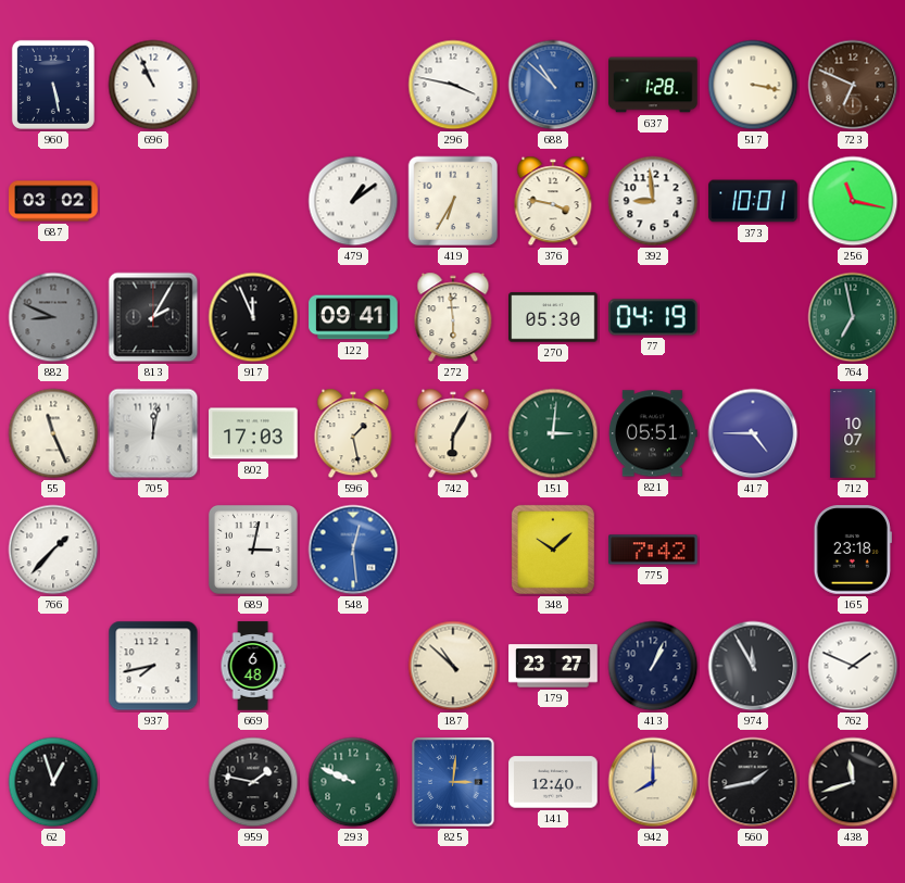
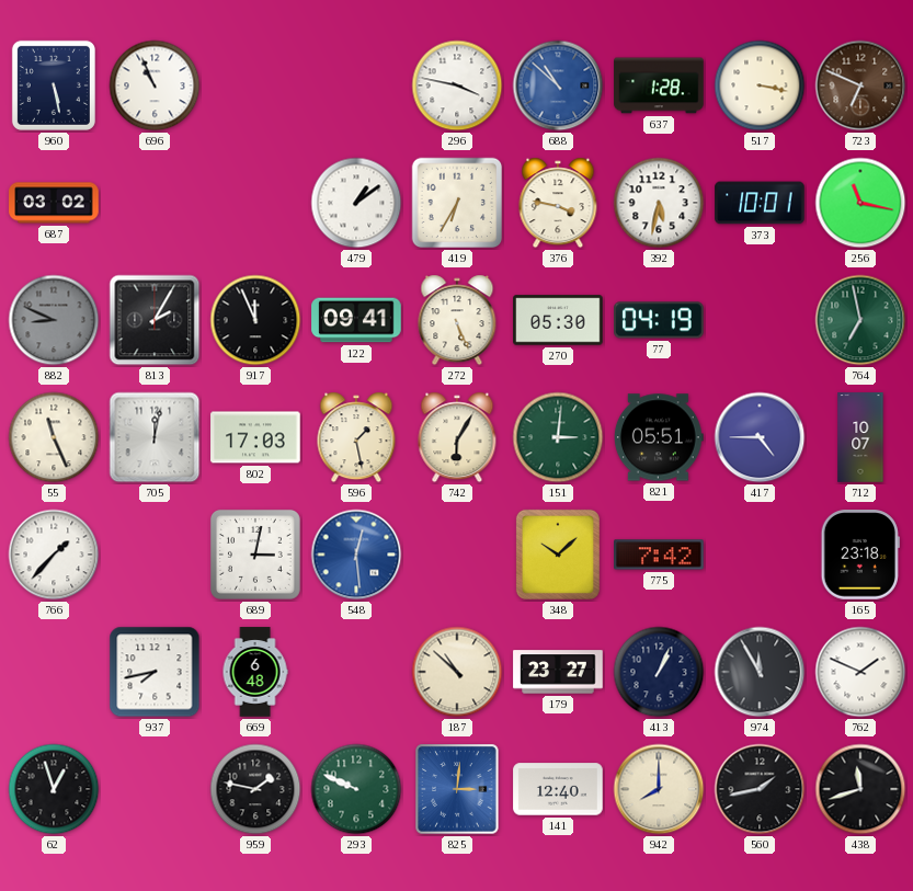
392: 8:59 -> 5:32
272: 5:59 -> 5:26
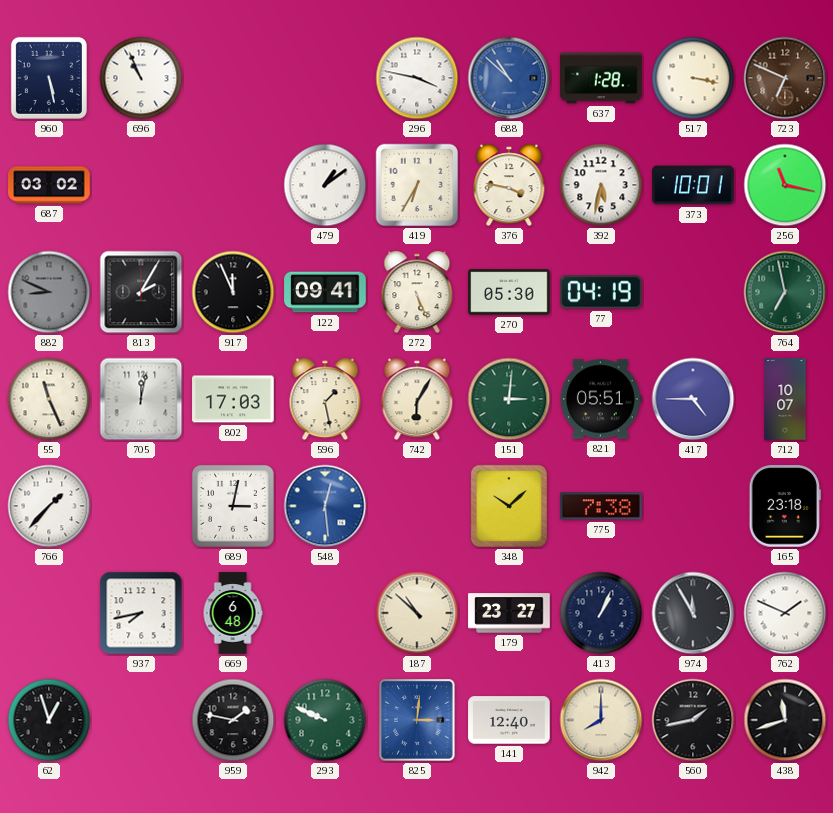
775: 7:42 -> 7:38
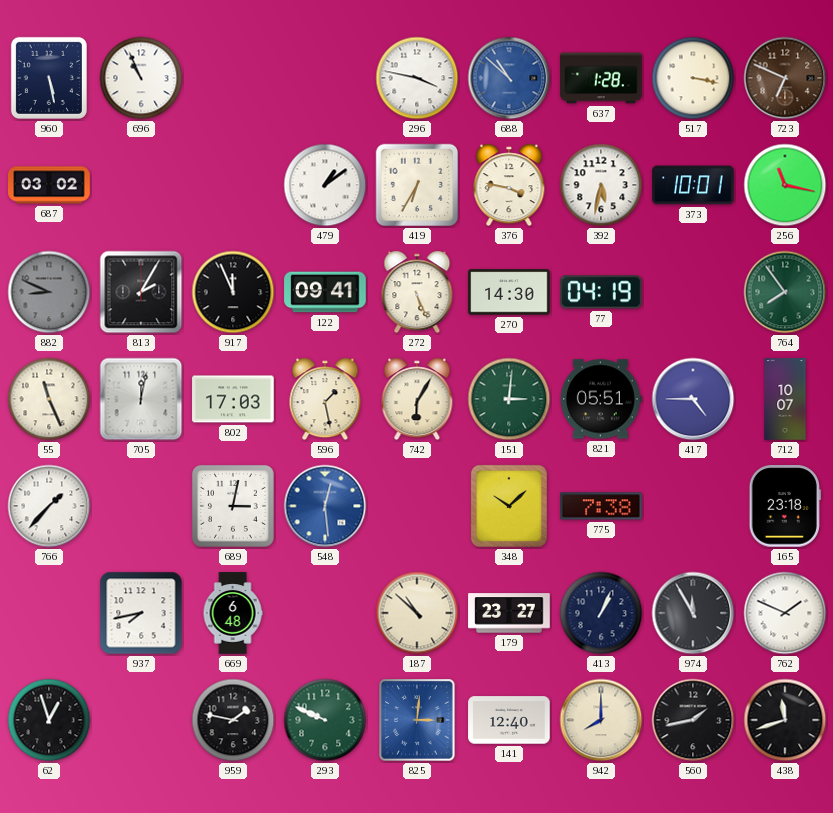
270: 05:30 -> 14:30
764: 6:58 -> 7:54
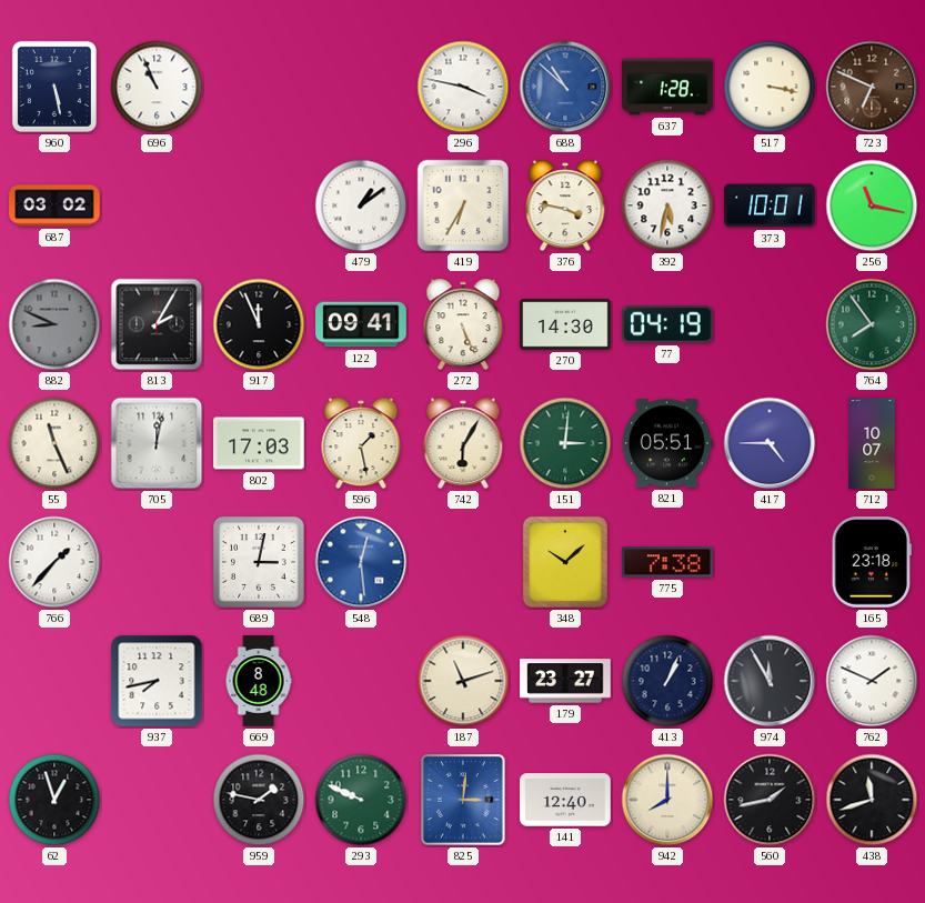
669: 6:48 -> 8:48
187: 10:52 -> 11:12
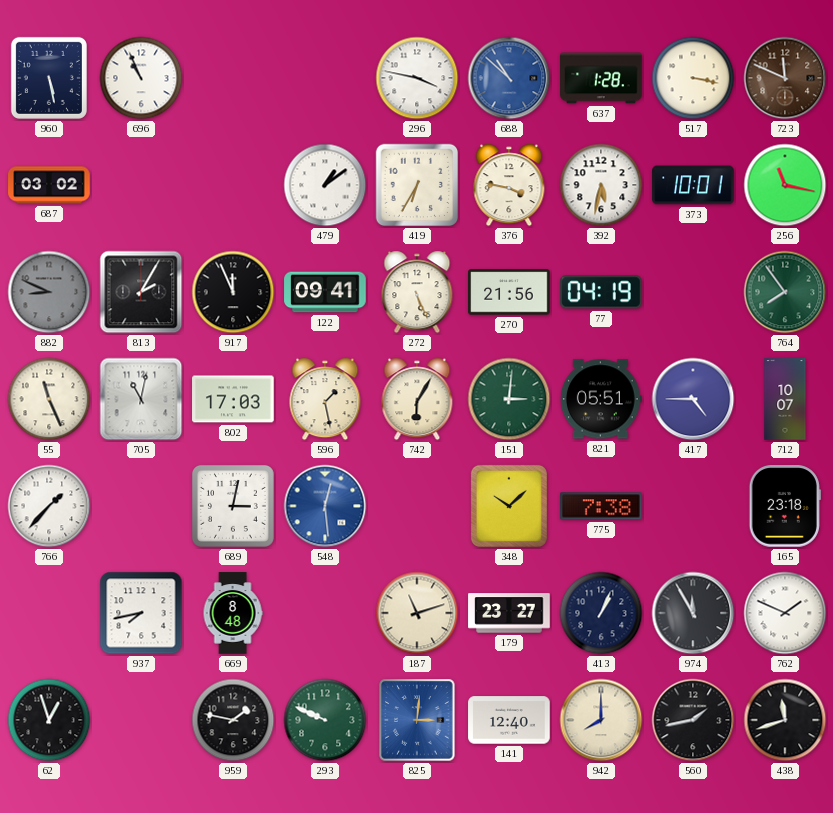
723: 6:49 -> 11:49
270: 14:30 -> 21:56
705: 12:02 -> 11:02
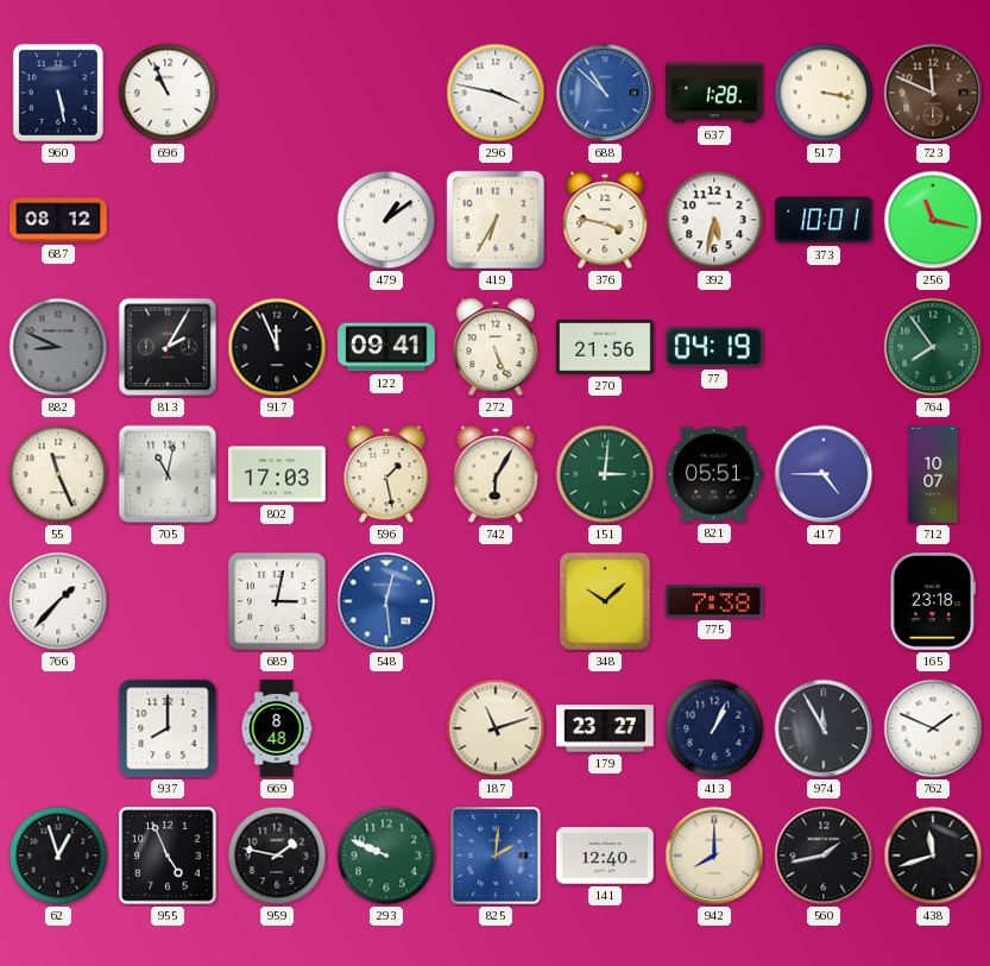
687: 03:02 -> 08:12
937: 7:43 -> 8:00
955: none -> 4:56
825: 3:01 -> 2:01
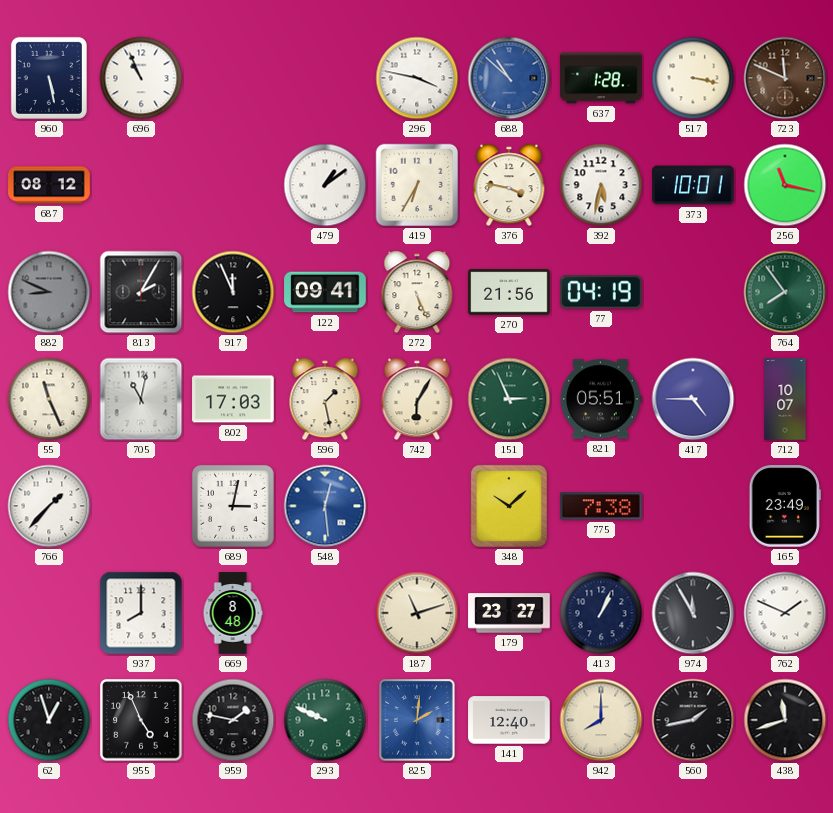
151: 3:01 -> 2:56
165: 23:18 -> 23:49
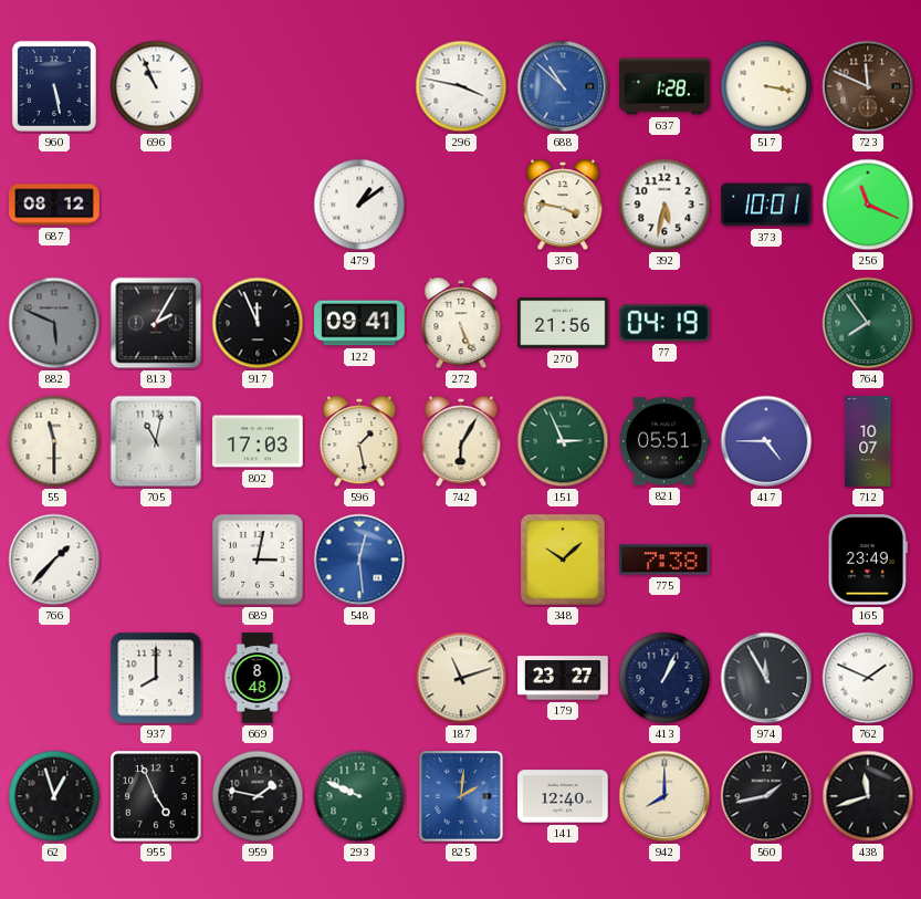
419: 6:35 -> none
256: 11:17 -> 11:19
882: 8:49 -> 5:49
55: 11:26 -> 11:30
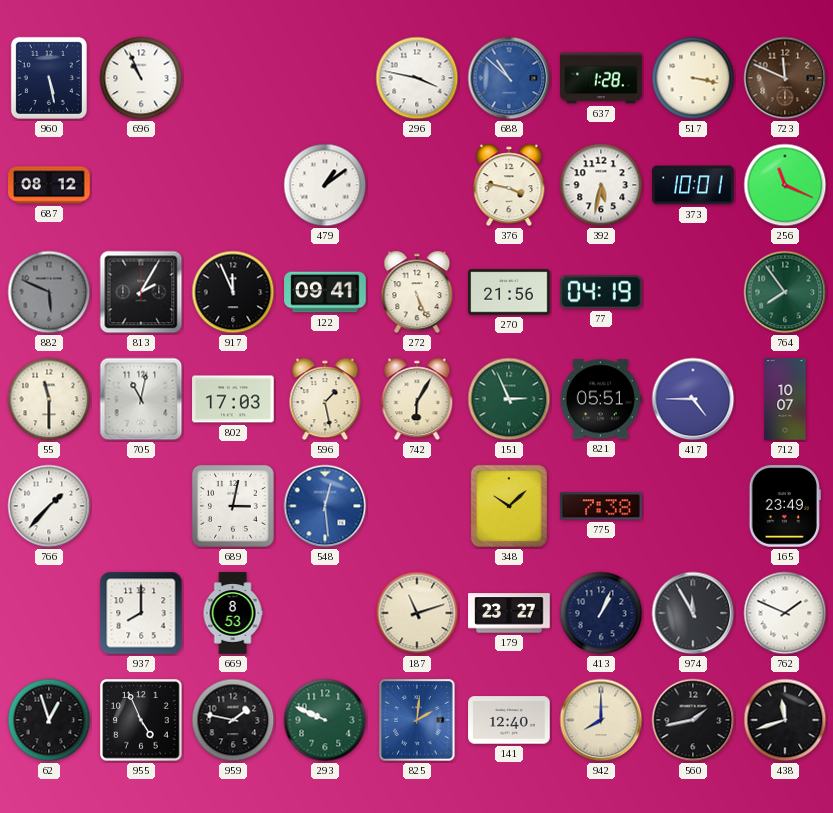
669: 8:48 -> 8:53
